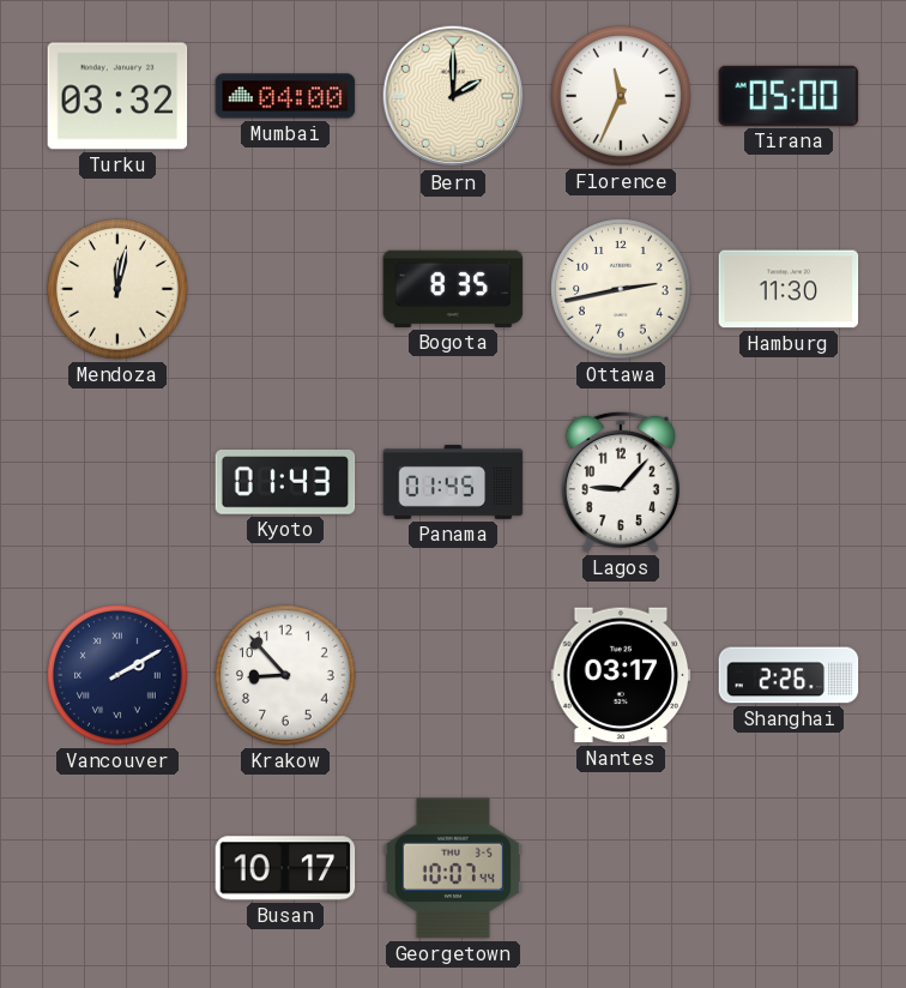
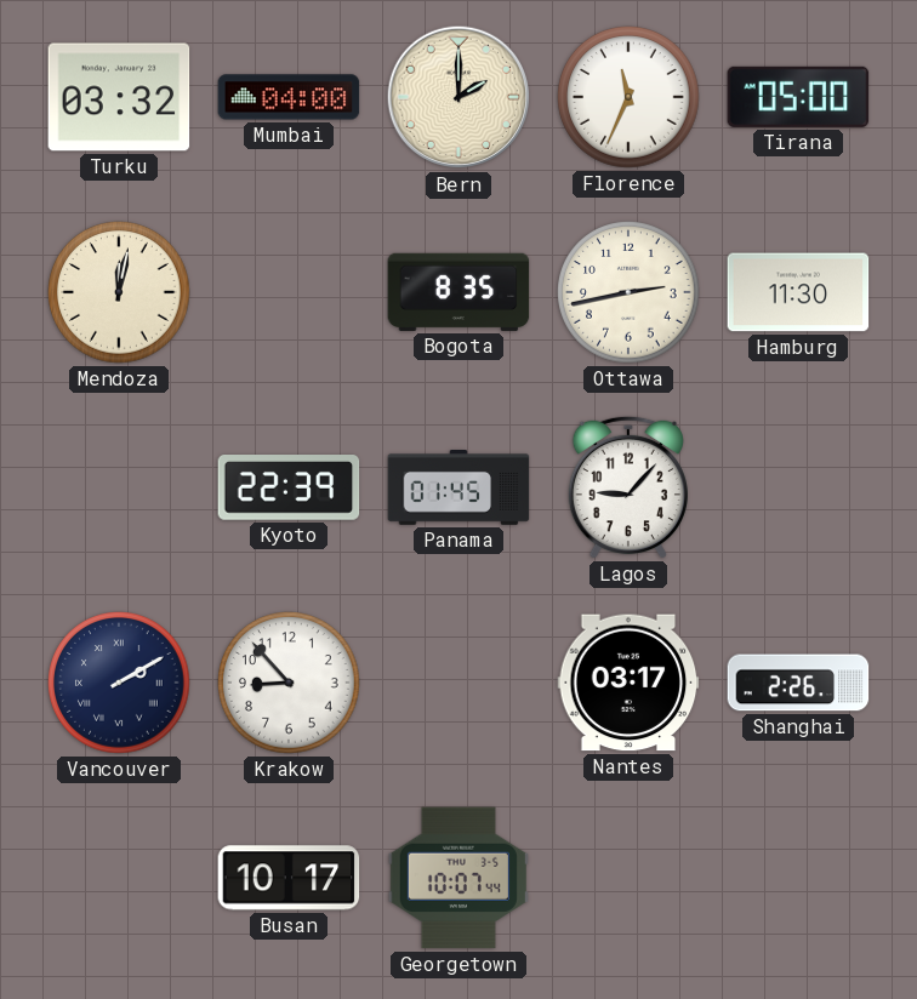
Kyoto: 01:43 -> 22:39
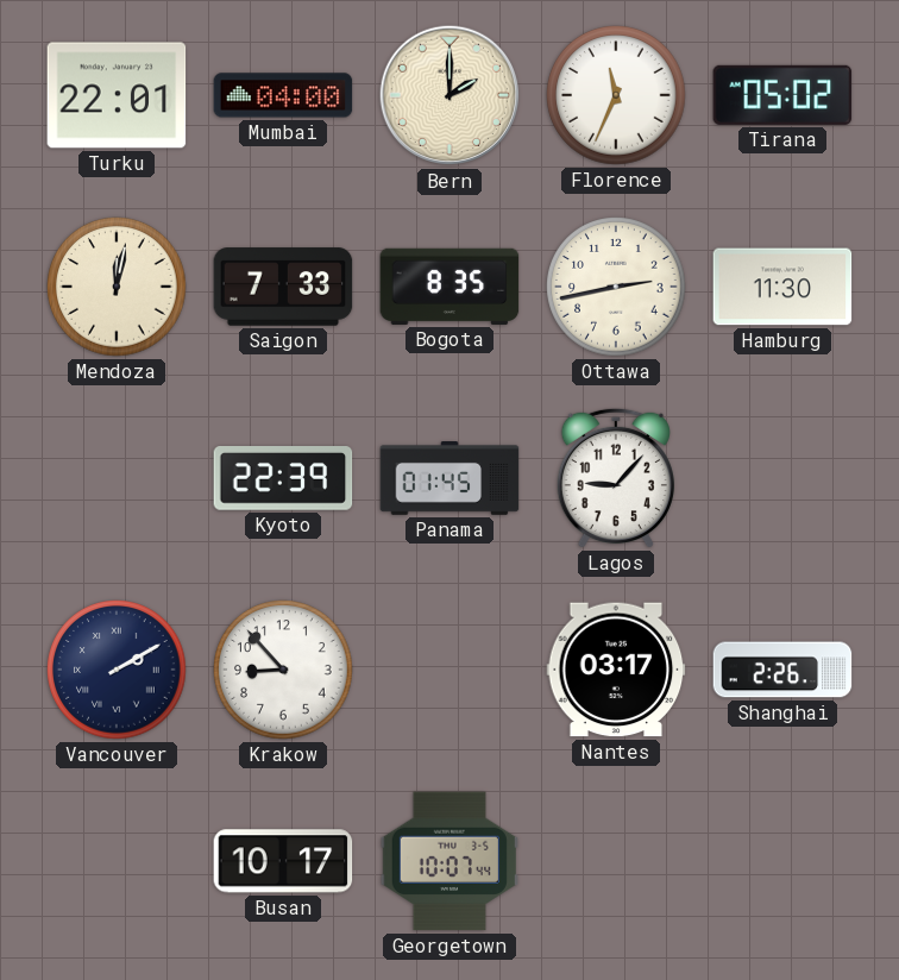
Turku: 03:32 -> 22:01
Tirana: 05:00 -> 05:02
Saigon: none -> 7:33
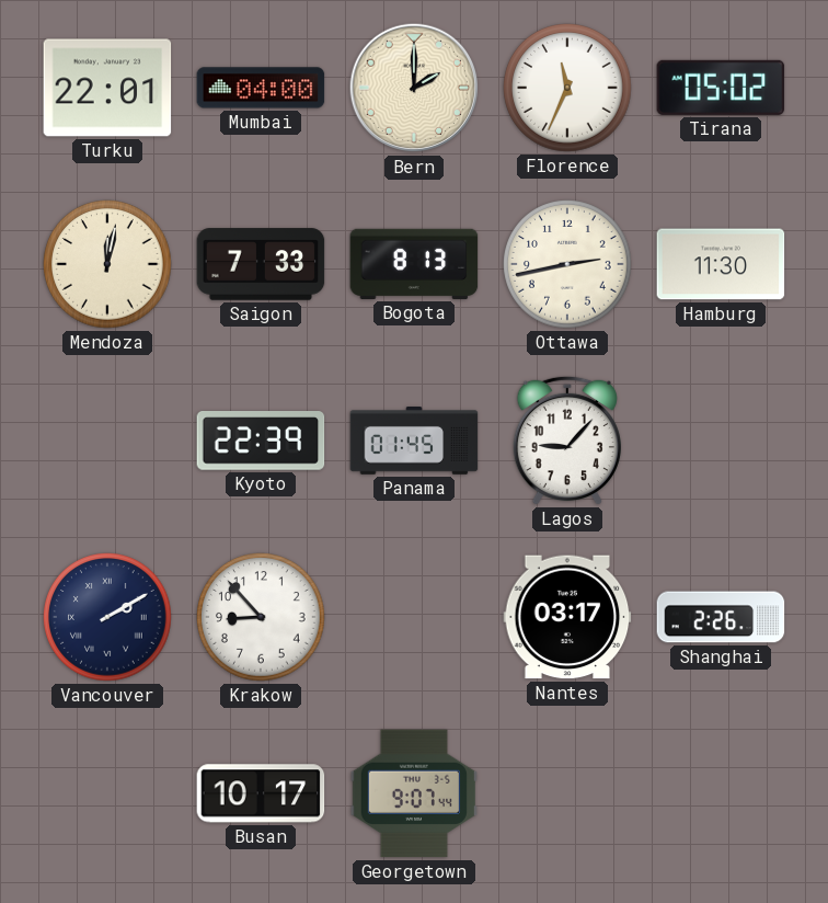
Bogota: 8:35 -> 8:13
Georgetown: 10:07 -> 9:07
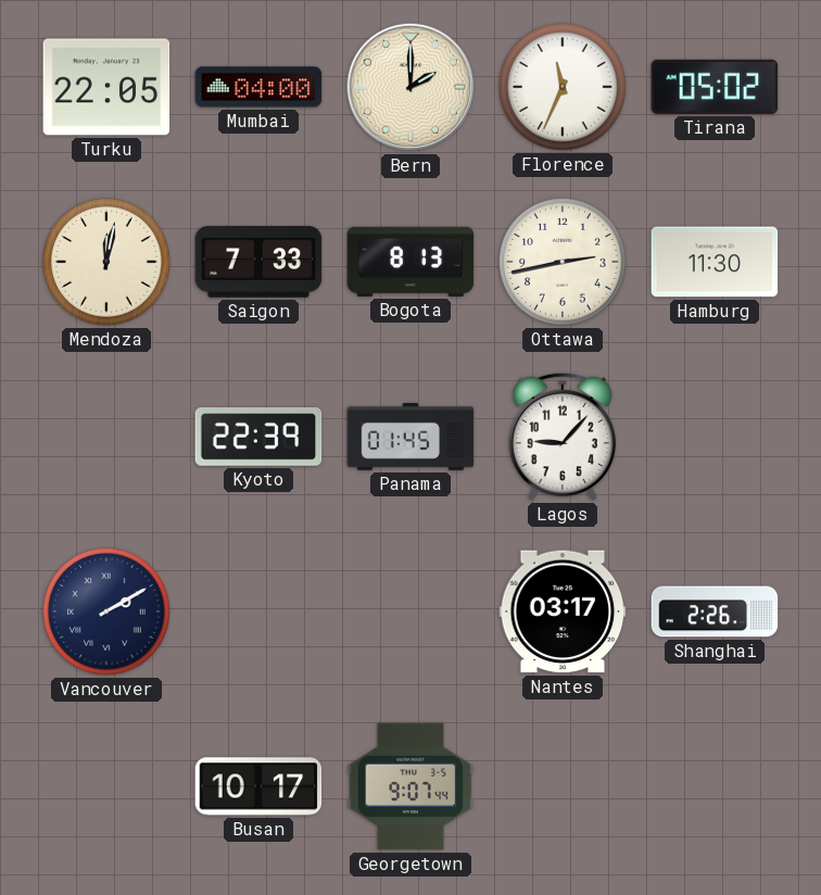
Turku: 22:01 -> 22:05
Krakow: 8:53 -> none
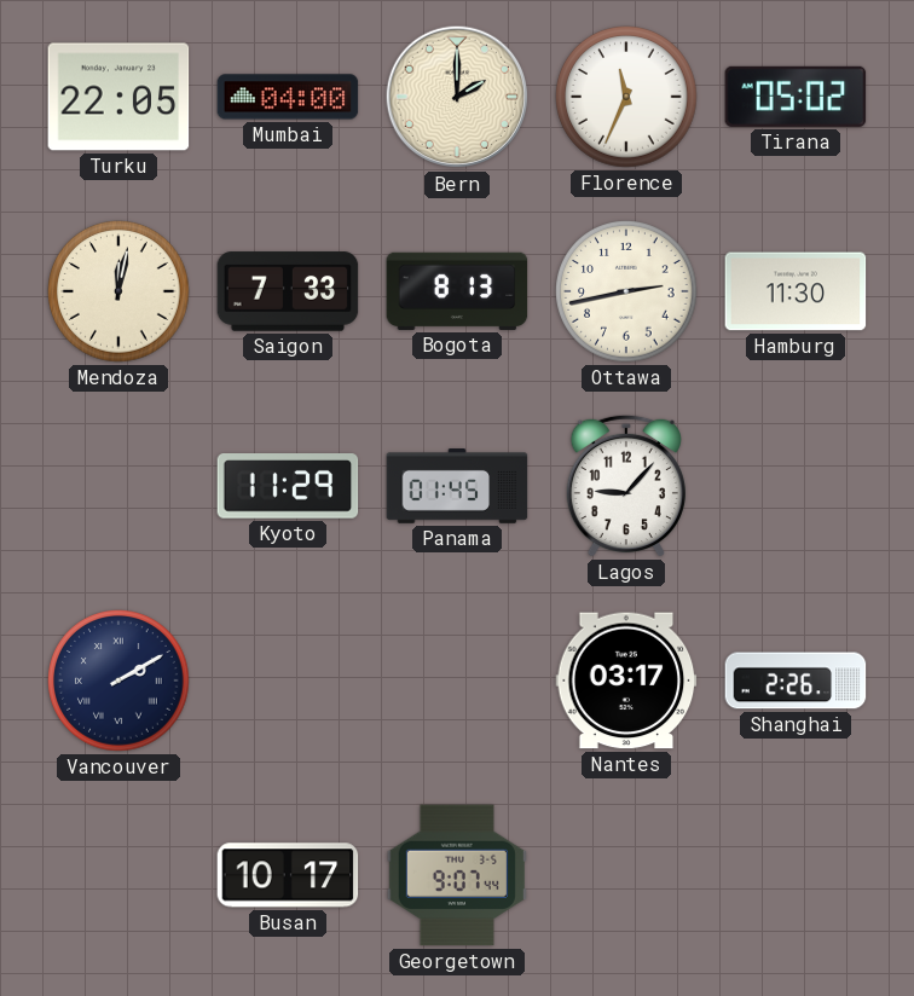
Kyoto: 22:39 -> 11:29
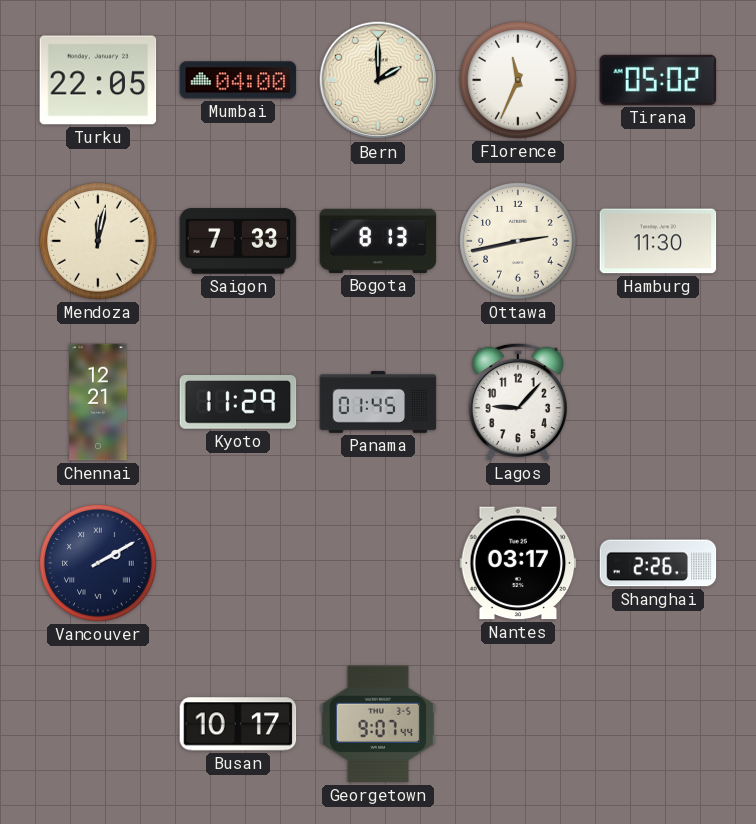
Chennai: none -> 12:21
